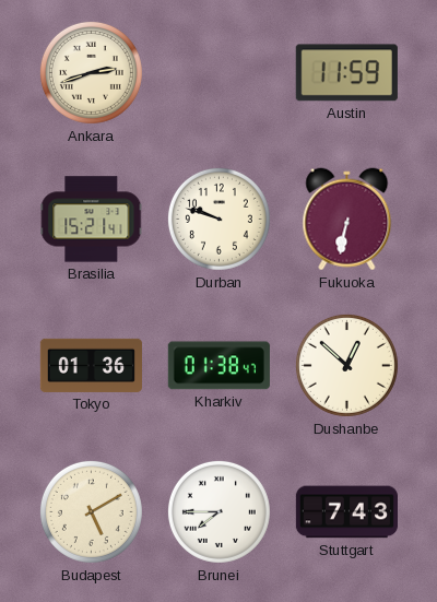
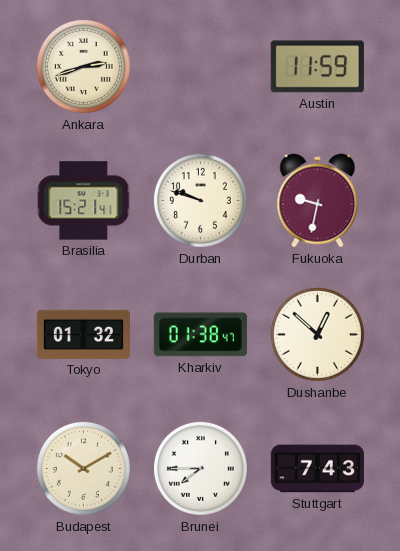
Fukuoka: 6:32 -> 9:32
Tokyo: 01:36 -> 01:32
Budapest: 5:10 -> 10:10
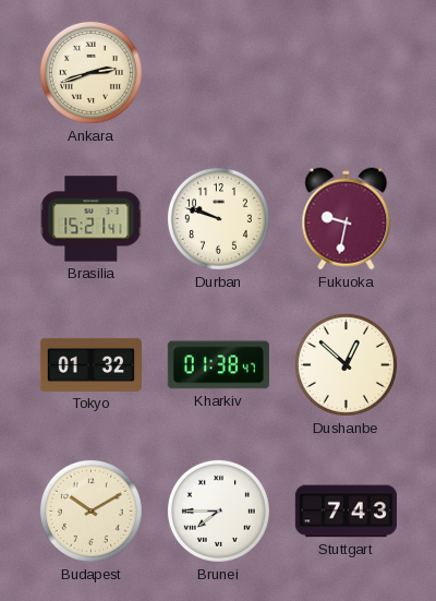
Austin: 11:59 -> none
